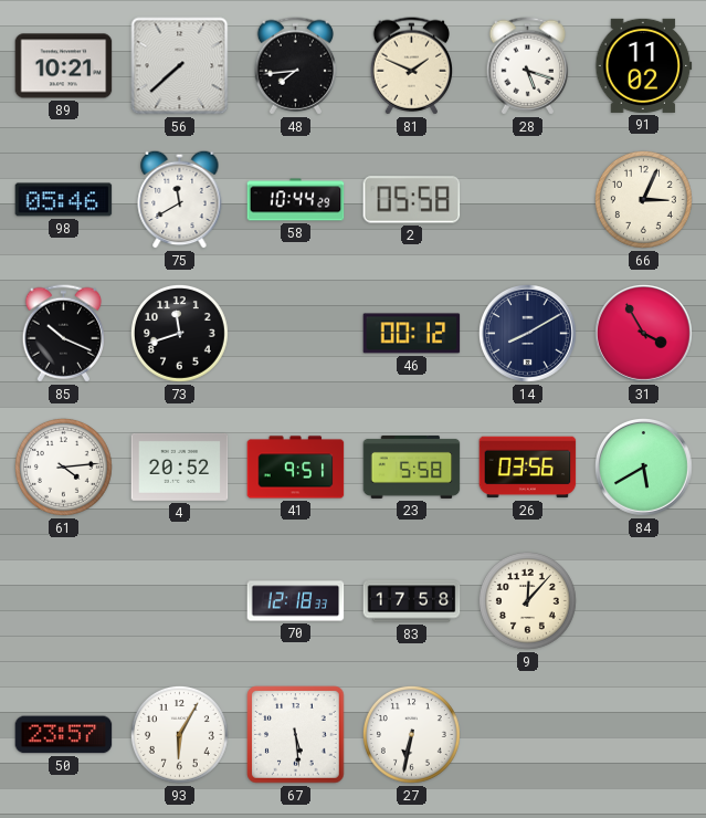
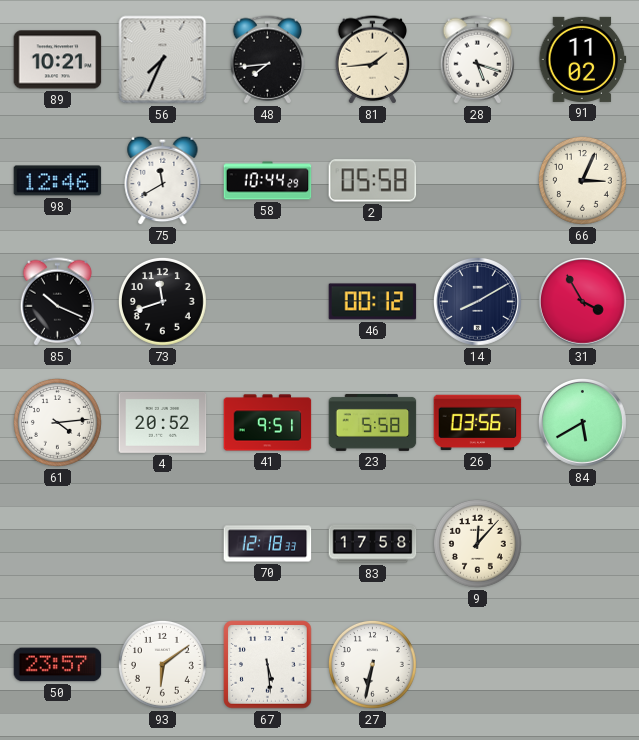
56: 7:38 -> 7:34
81: 1:49 -> 1:44
98: 05:46 -> 12:46
93: 6:05 -> 6:09
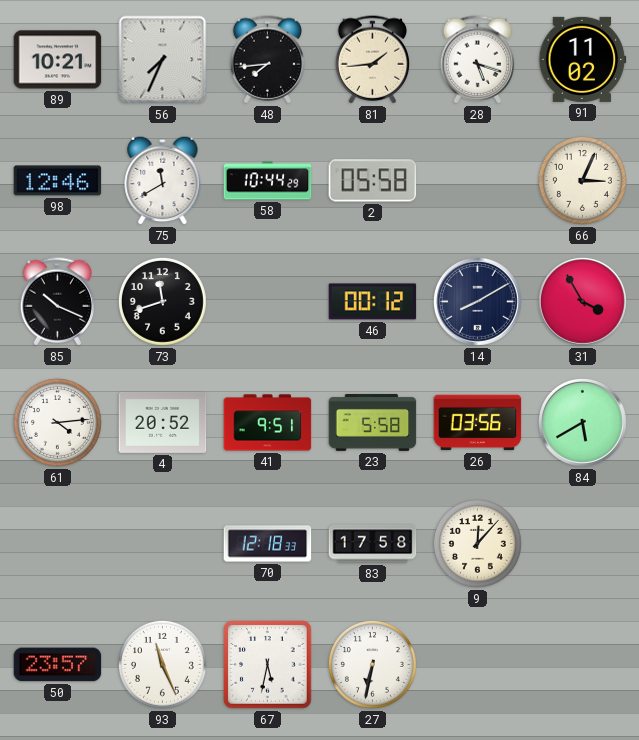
93: 6:09 -> 11:26
67: 5:29 -> 5:32
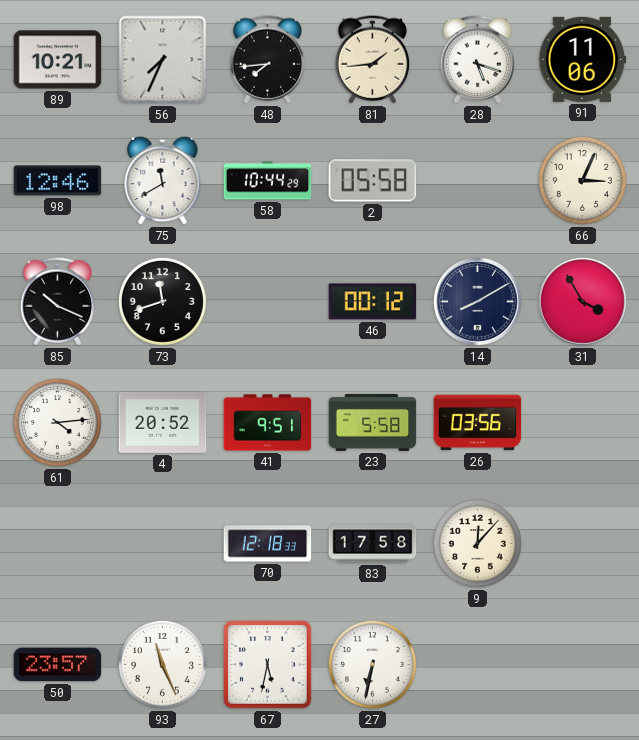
91: 11:02 -> 11:06
84: 5:40 -> none
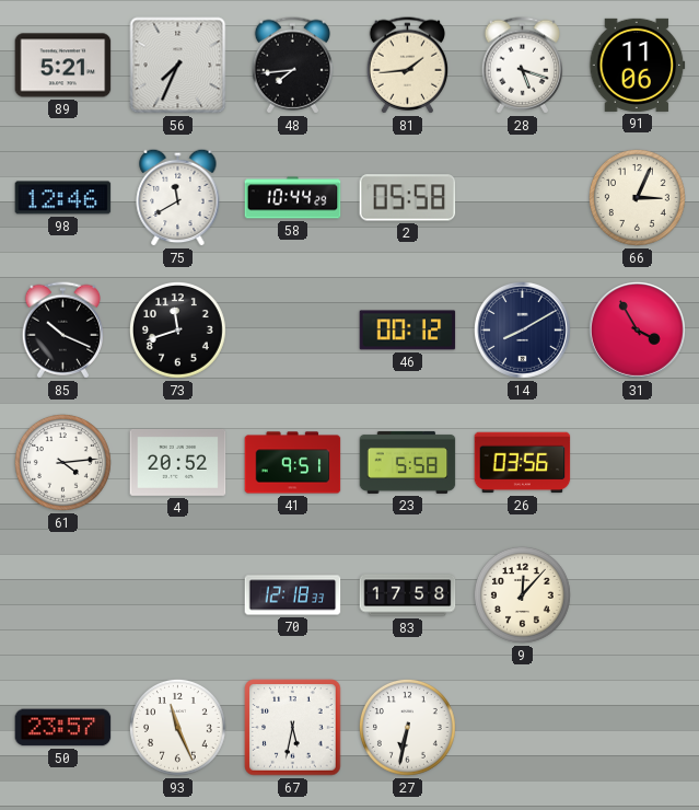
89: 10:21 -> 5:21
